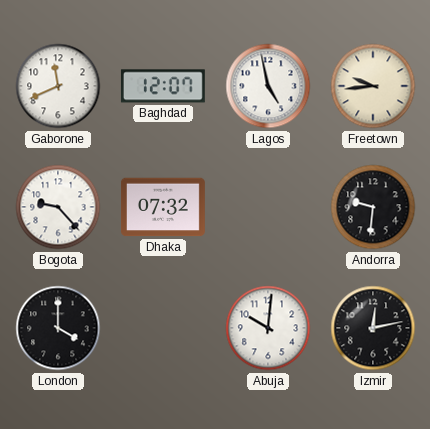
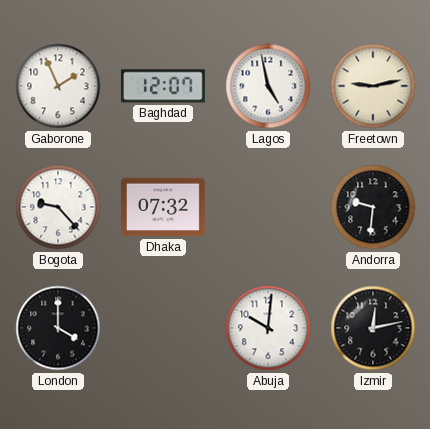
Gaborone: 11:41 -> 1:56
Freetown: 9:44 -> 9:13
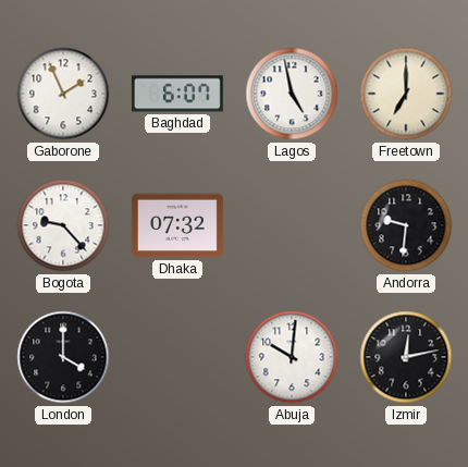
Baghdad: 12:07 -> 6:07
Freetown: 9:13 -> 7:00
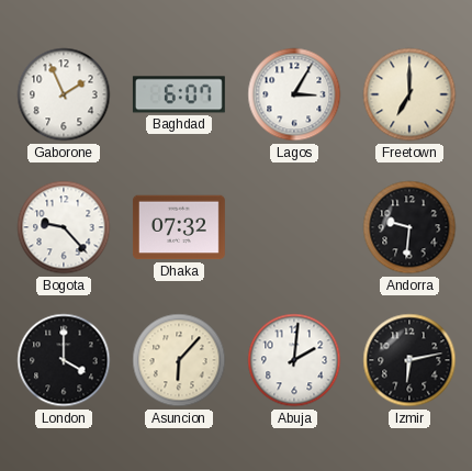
Lagos: 4:58 -> 3:05
Asuncion: none -> 6:07
Abuja: 10:01 -> 2:01
Izmir: 12:13 -> 6:13
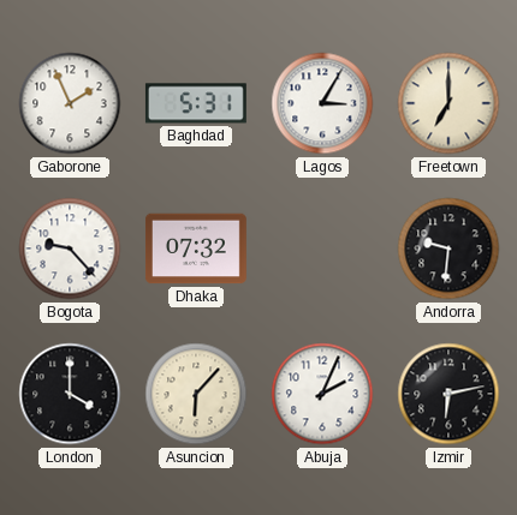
Baghdad: 6:07 -> 5:31
Abuja: 2:01 -> 2:04
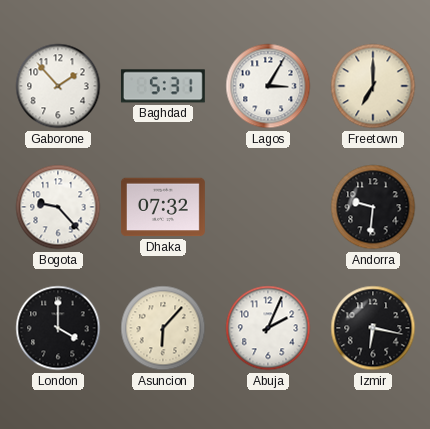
Gaborone: 1:56 -> 1:53
Izmir: 6:13 -> 6:17
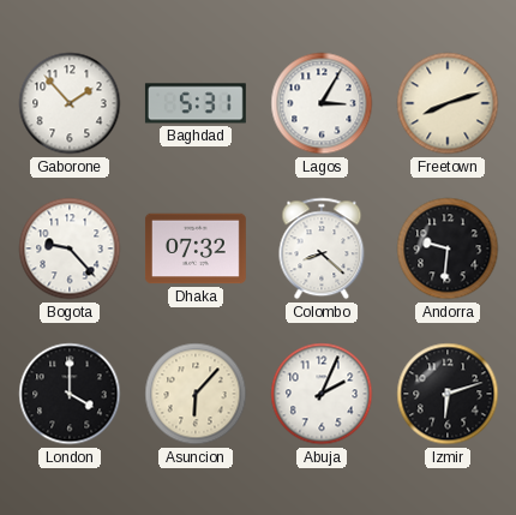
Freetown: 7:00 -> 8:12
Colombo: none -> 8:22
Izmir: 6:17 -> 6:12
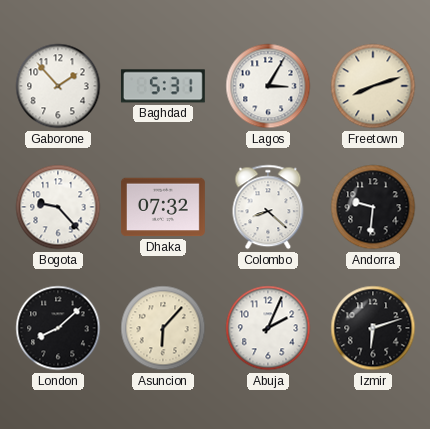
London: 4:00 -> 8:08
